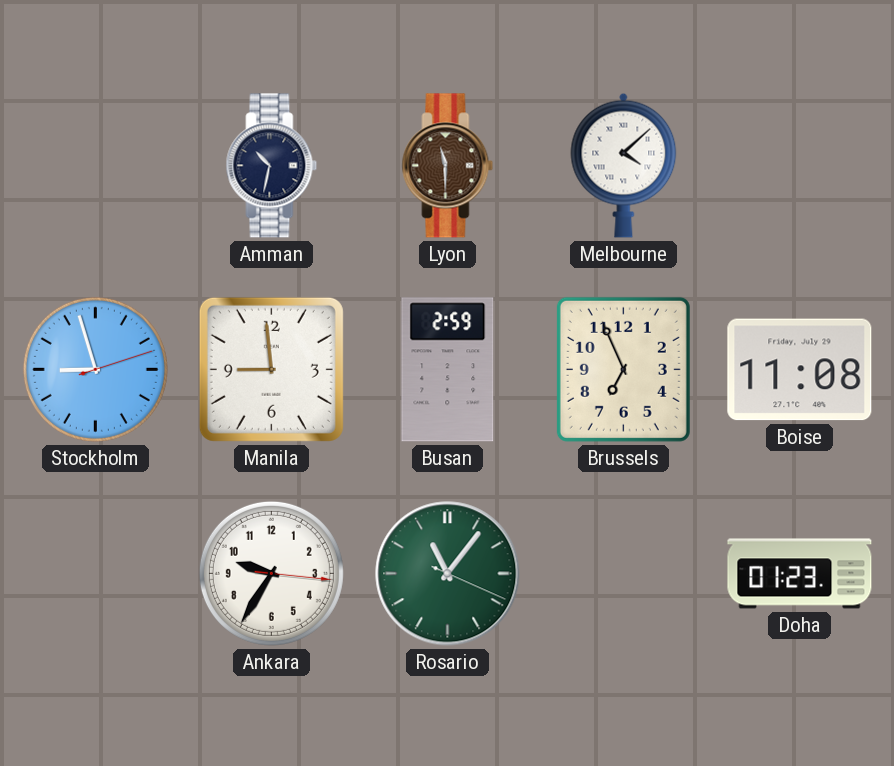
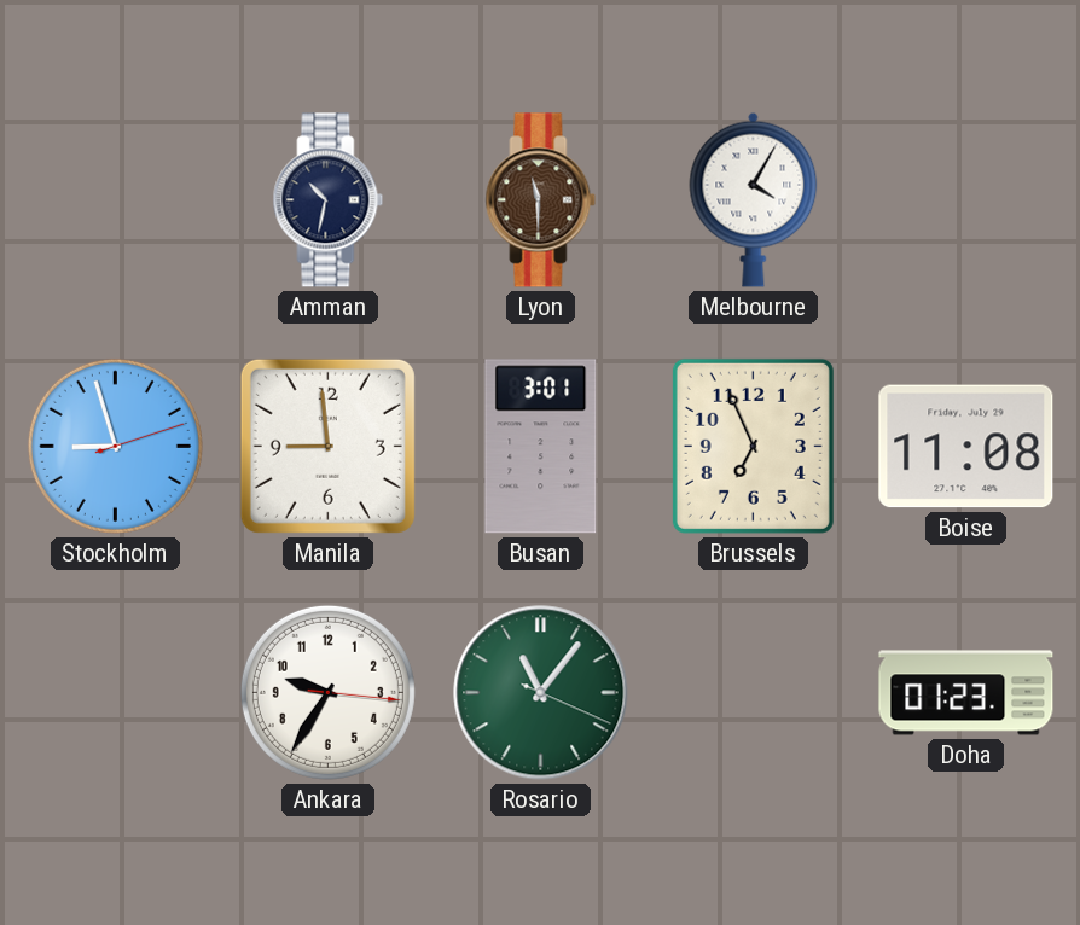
Melbourne: 4:08 -> 4:05
Busan: 2:59 -> 3:01
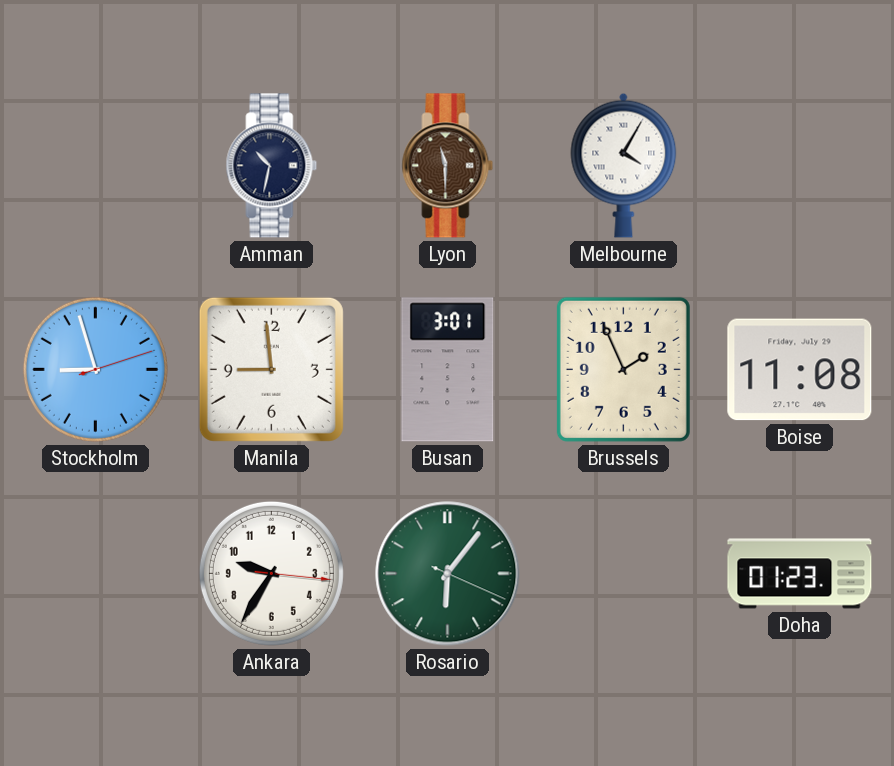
Brussels: 6:56 -> 1:56
Rosario: 11:06 -> 6:06
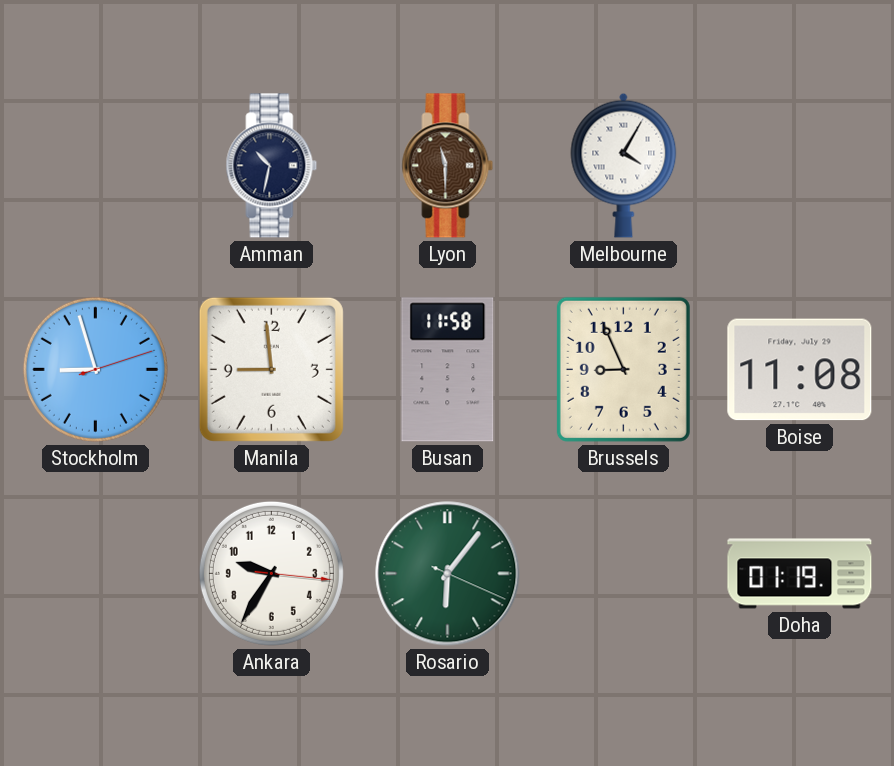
Busan: 3:01 -> 11:58
Brussels: 1:56 -> 8:56
Doha: 01:23 -> 01:19
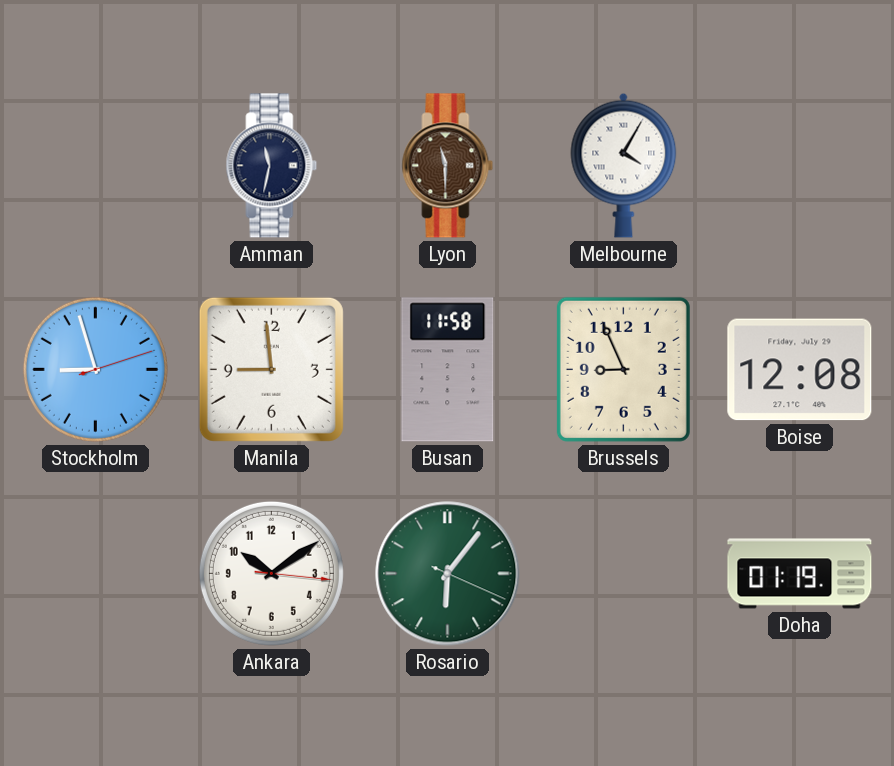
Amman: 10:32 -> 11:32
Boise: 11:08 -> 12:08
Ankara: 9:35 -> 10:09
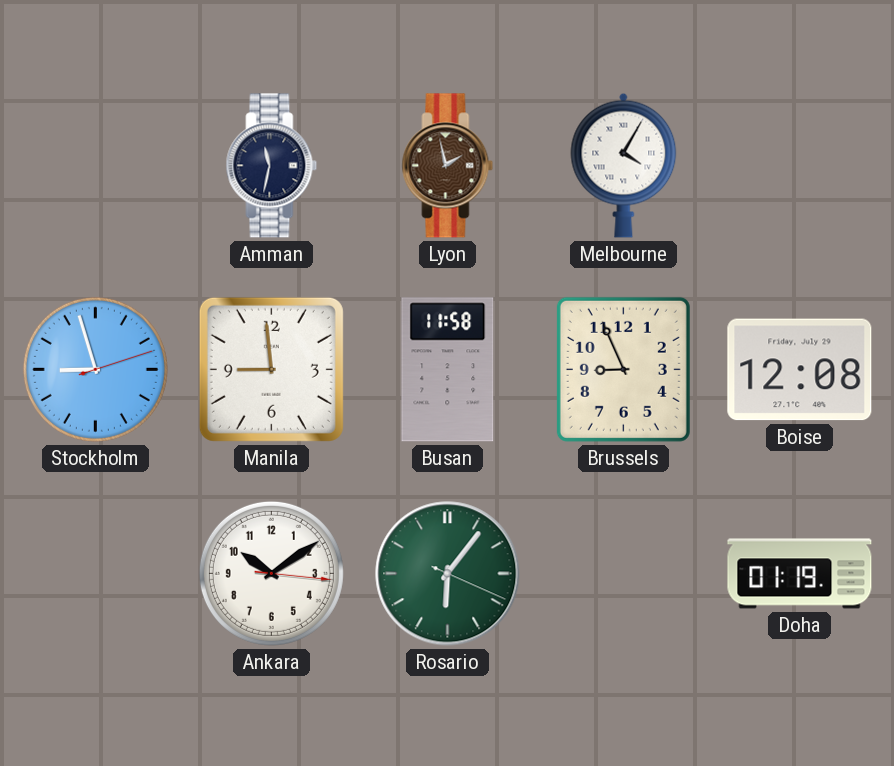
Lyon: 11:30 -> 1:58
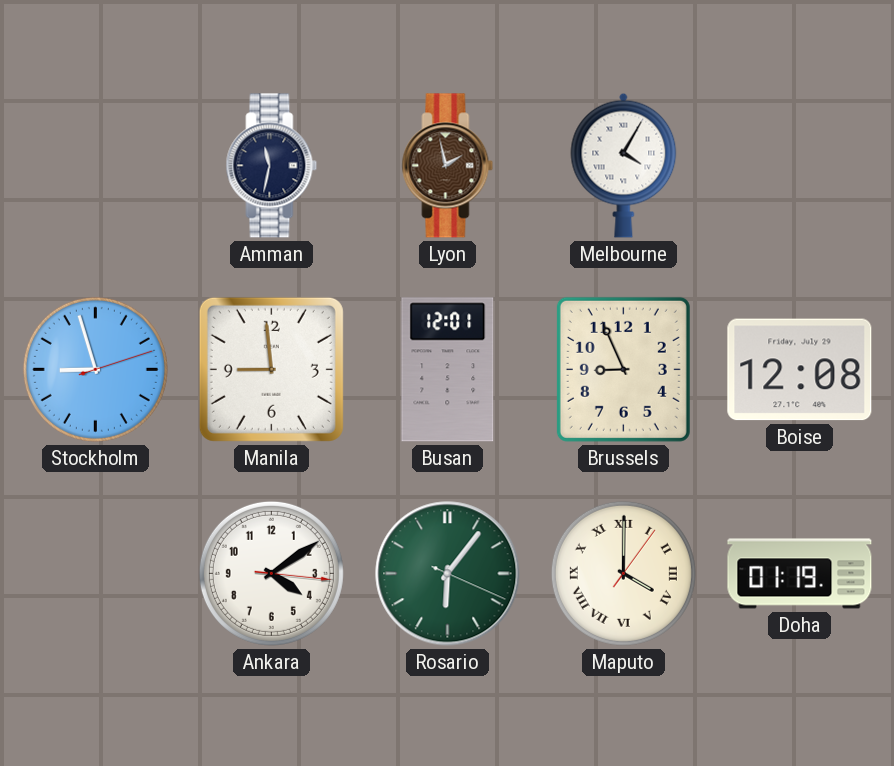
Busan: 11:58 -> 12:01
Ankara: 10:09 -> 4:09
Maputo: none -> 4:00
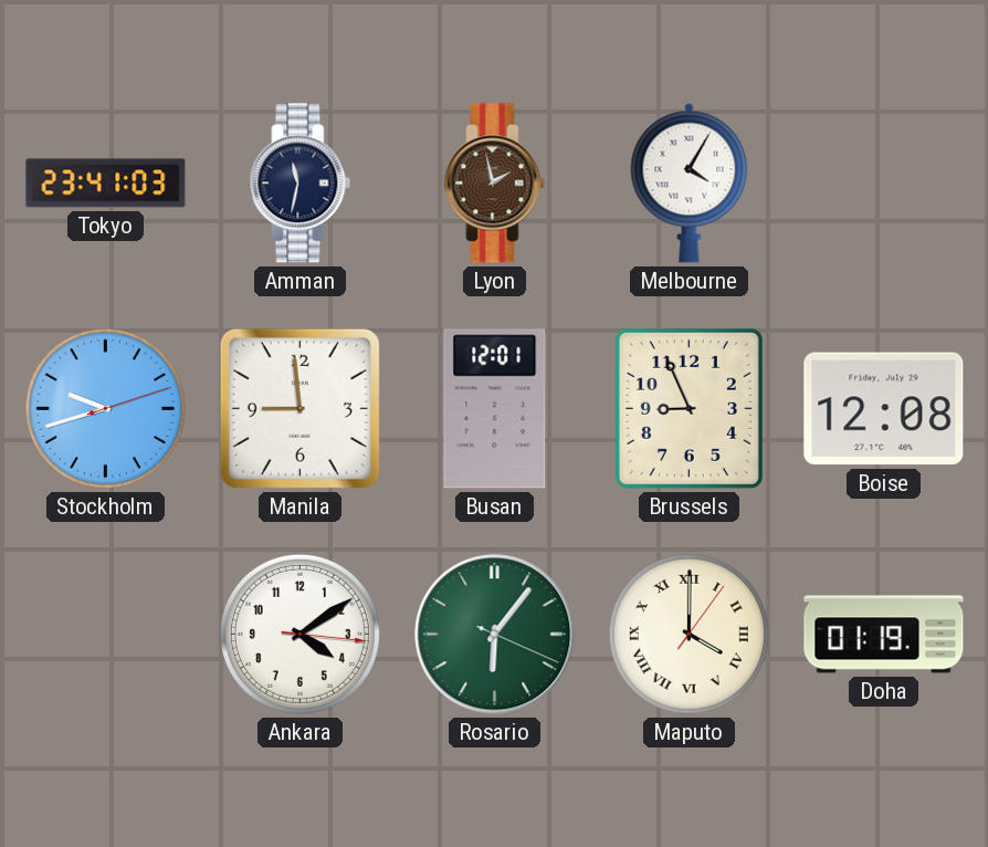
Tokyo: none -> 23:41
Stockholm: 8:57 -> 9:42
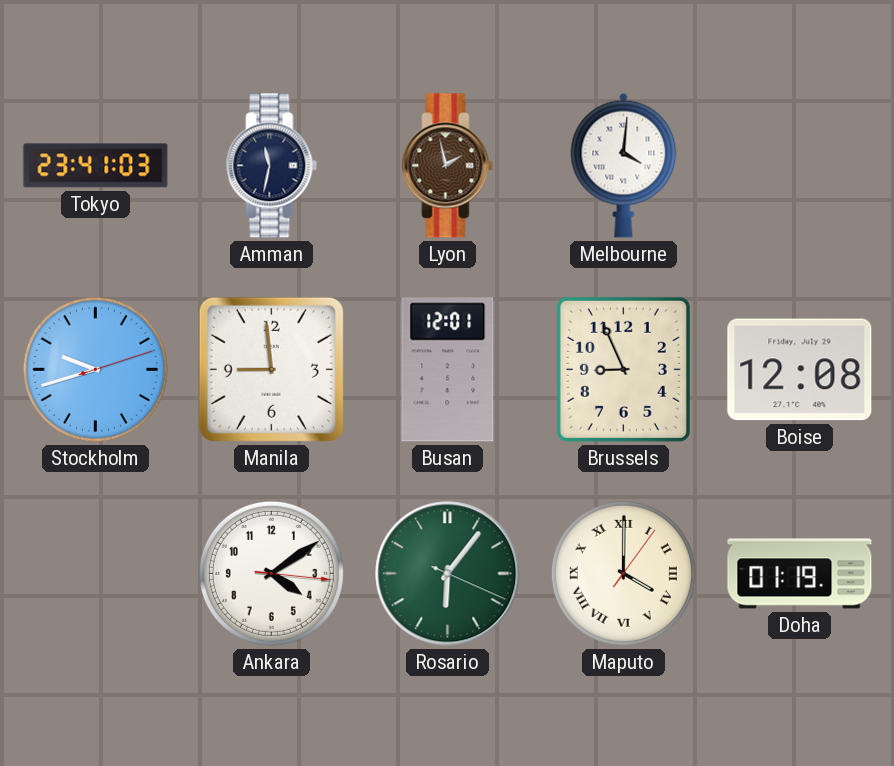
Melbourne: 4:05 -> 4:01
